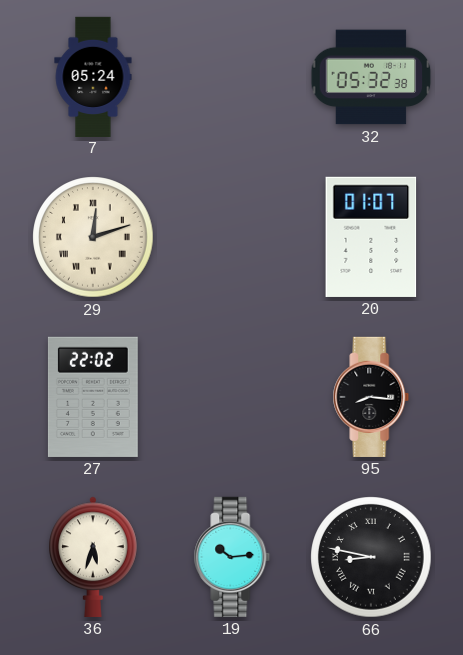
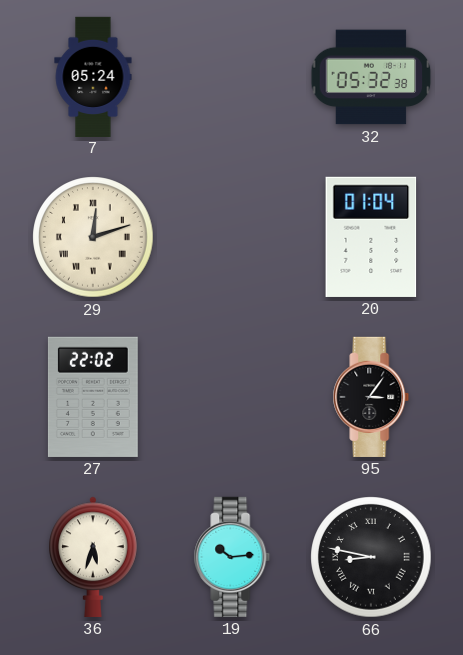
20: 01:07 -> 01:04
95: 8:16 -> 3:06
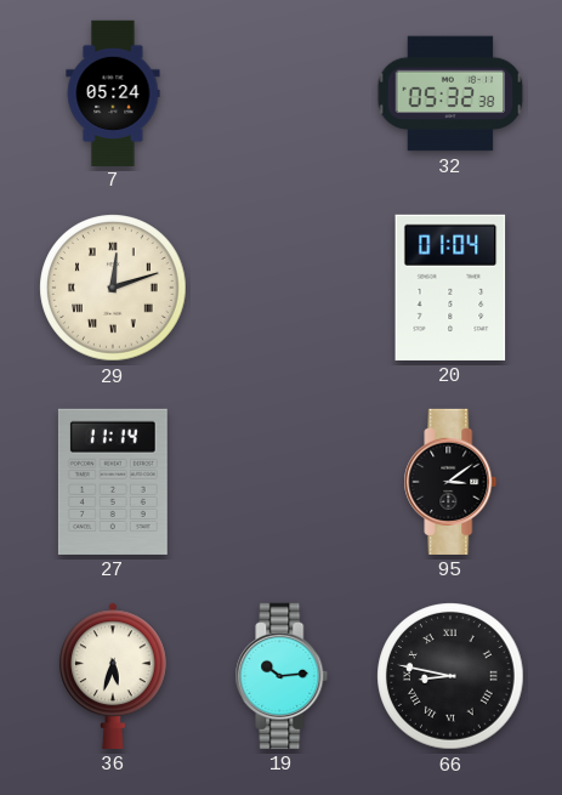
27: 22:02 -> 11:14
95: 3:06 -> 3:09
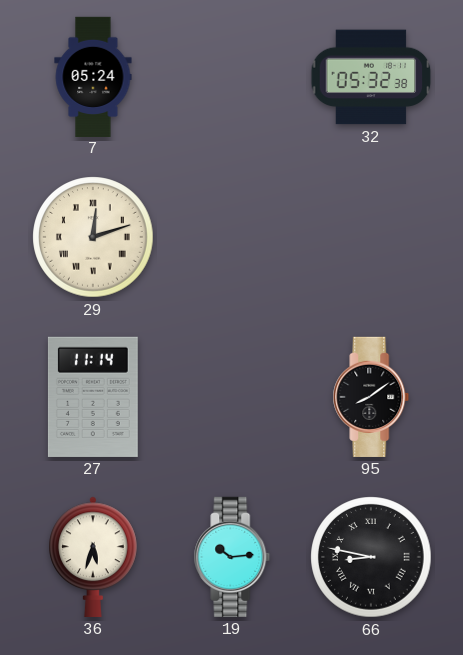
20: 01:04 -> none
95: 3:09 -> 8:09
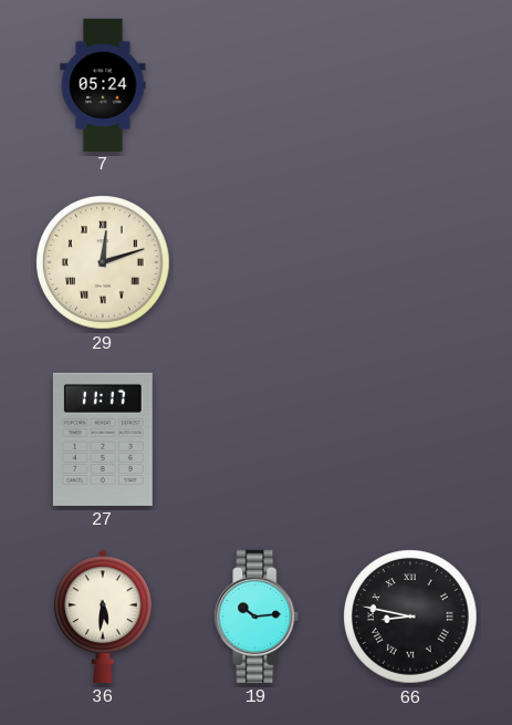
32: 05:32 -> none
27: 11:14 -> 11:17
95: 8:09 -> none
36: 5:33 -> 5:31
